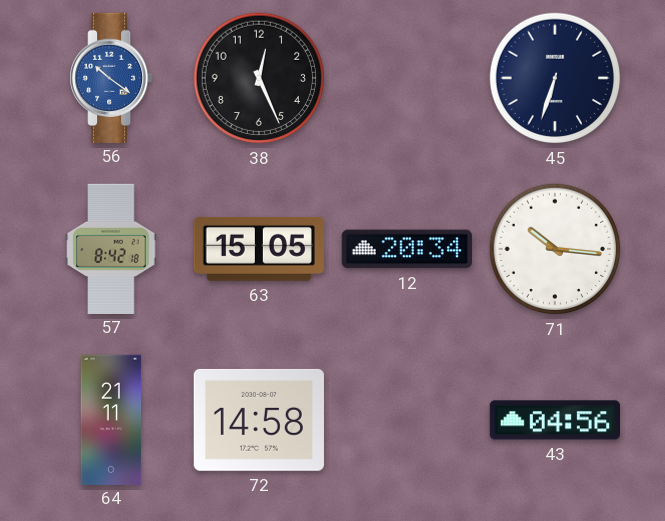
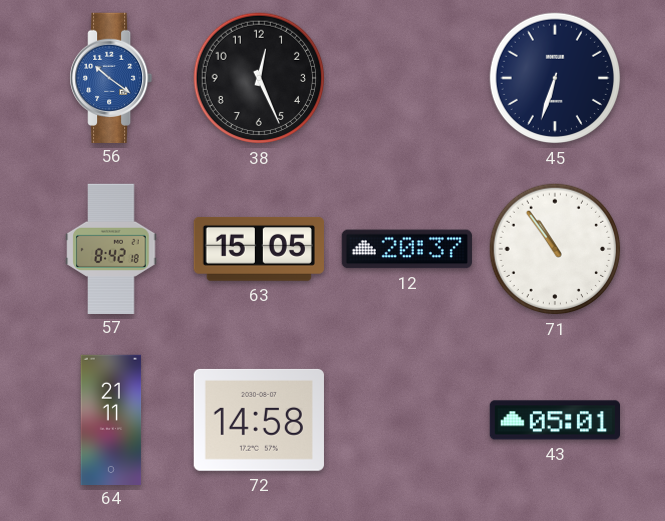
12: 20:34 -> 20:37
71: 10:16 -> 10:54
43: 04:56 -> 05:01
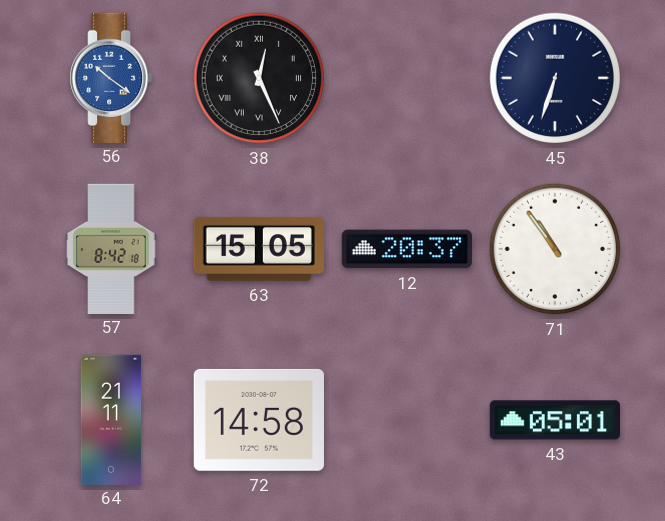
38 numerals: Arabic -> Roman
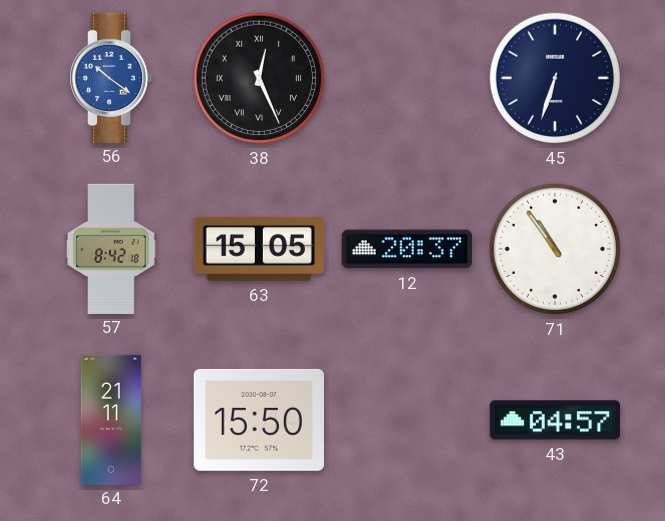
72: 14:58 -> 15:50
43: 05:01 -> 04:57
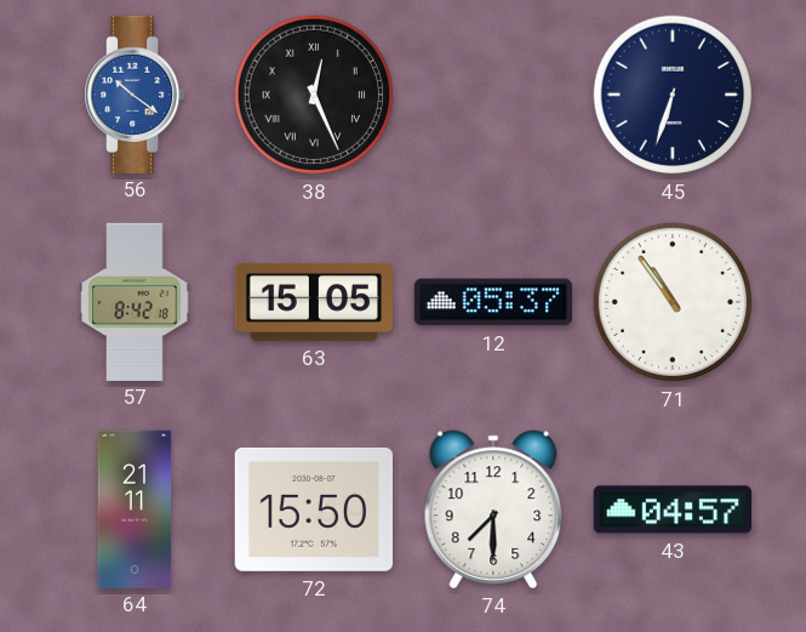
12: 20:37 -> 05:37
74: none -> 7:30
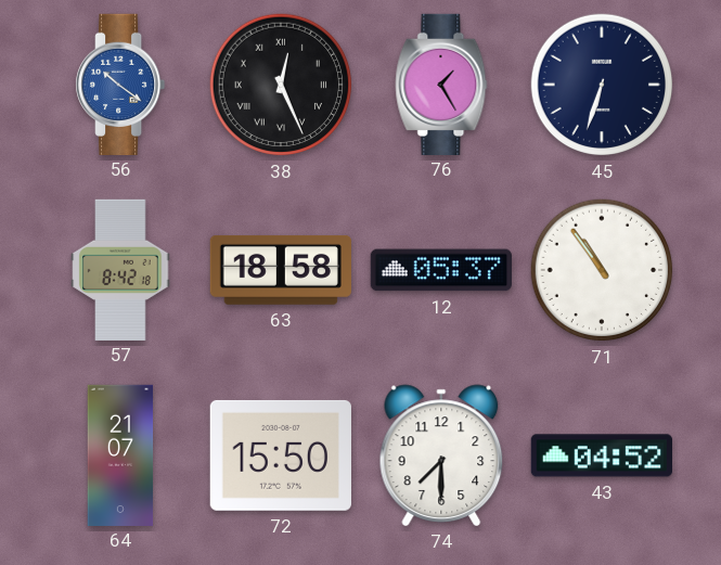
76: none -> 1:25
63: 15:05 -> 18:58
64: 21:11 -> 21:07
43: 04:57 -> 04:52
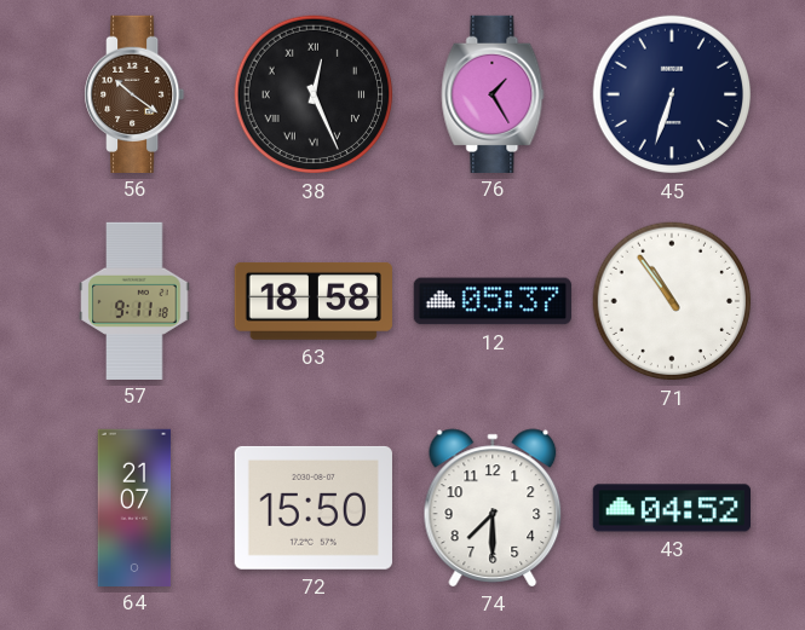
56 dial: blue -> brown
57: 8:42 -> 9:11
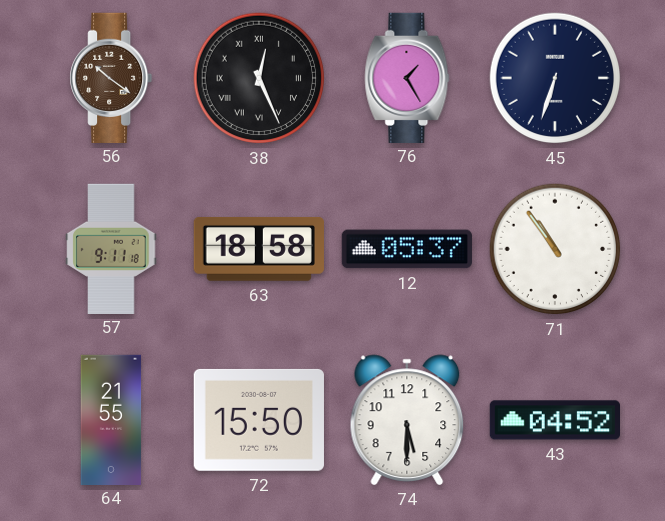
64: 21:07 -> 21:55
74: 7:30 -> 5:30
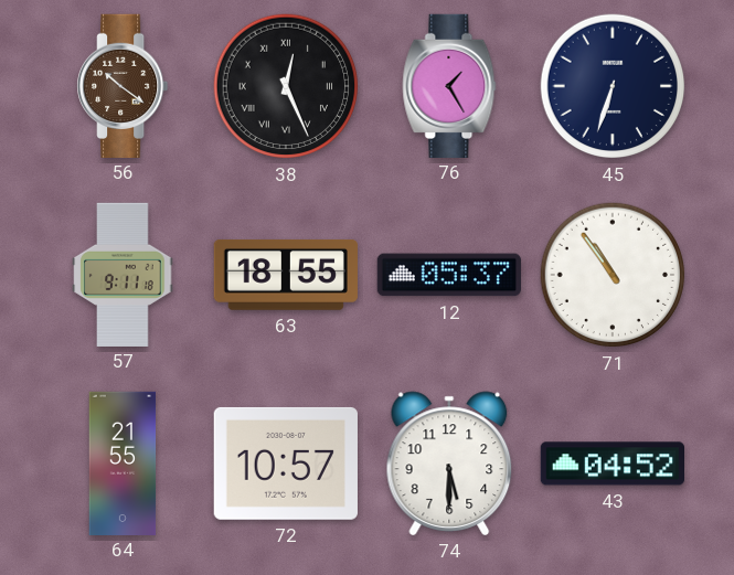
63: 18:58 -> 18:55
72: 15:50 -> 10:57
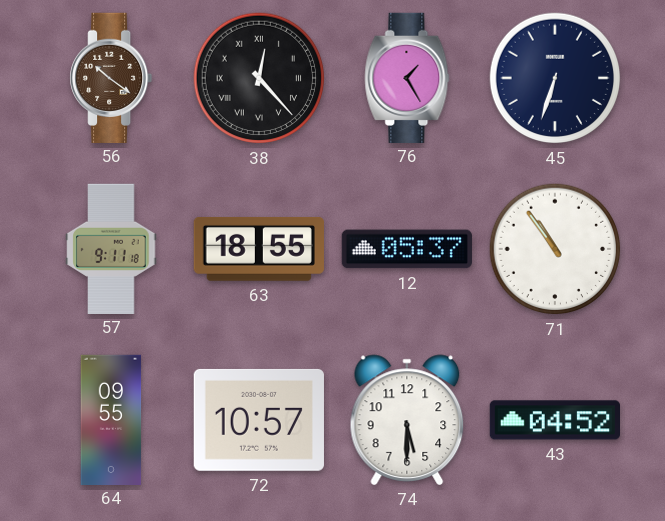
38: 12:26 -> 12:23
64: 21:55 -> 09:55
